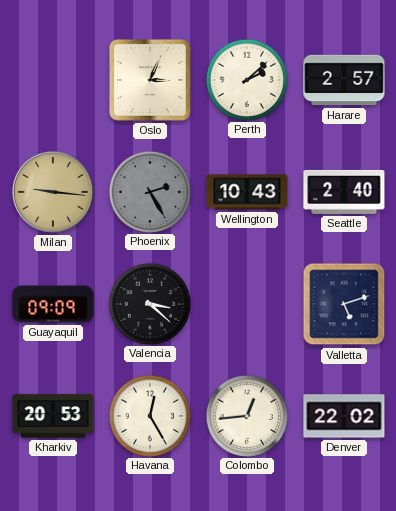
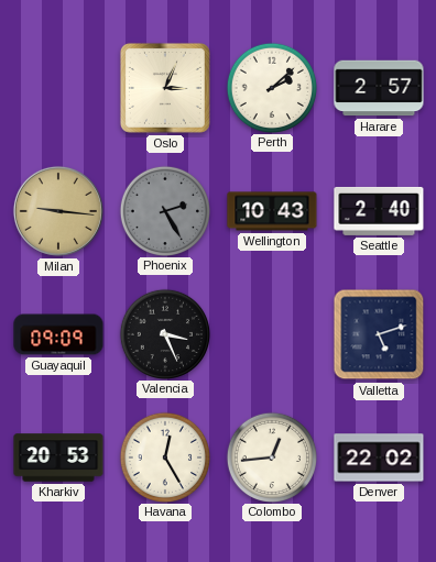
Valencia: 3:22 -> 3:26
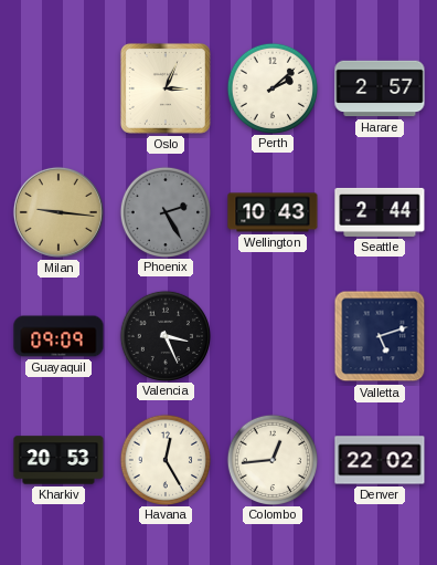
Seattle: 2:40 -> 2:44
